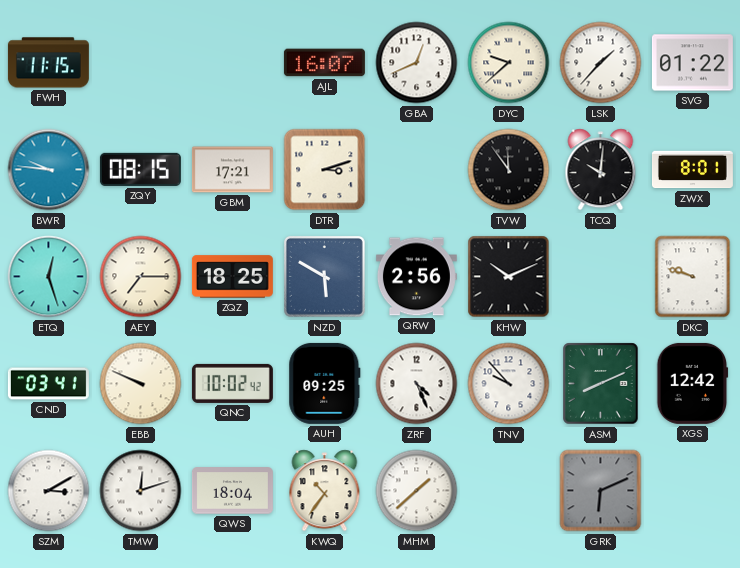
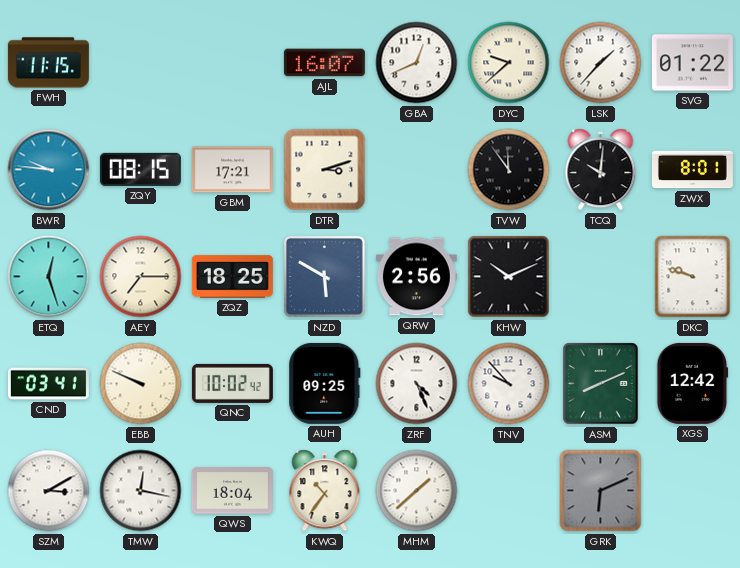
TMW: 12:12 -> 12:17
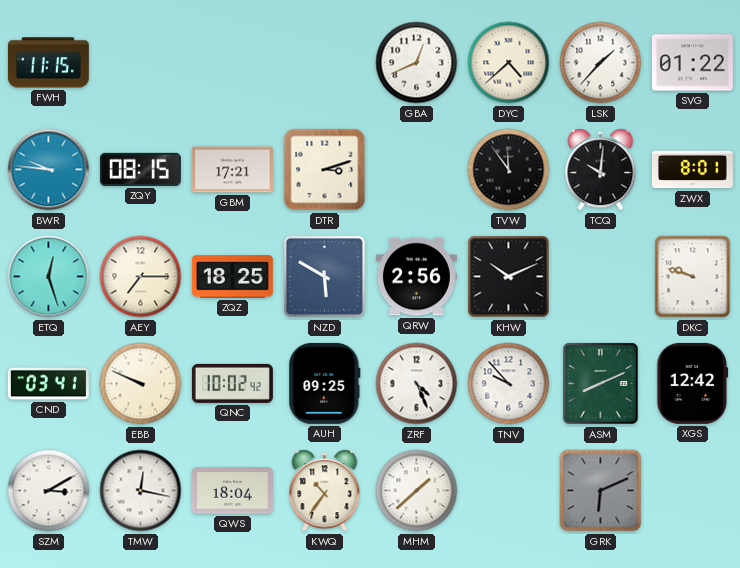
AJL: 16:07 -> none
DYC: 9:38 -> 4:38
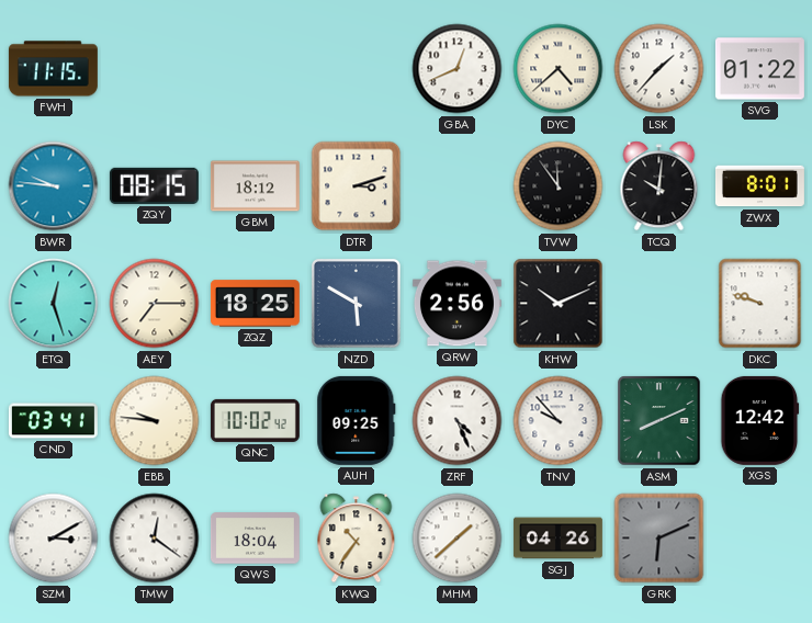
GBM: 17:21 -> 18:12
EBB: 9:49 -> 9:46
TMW: 12:17 -> 12:21
SGJ: none -> 04:26
